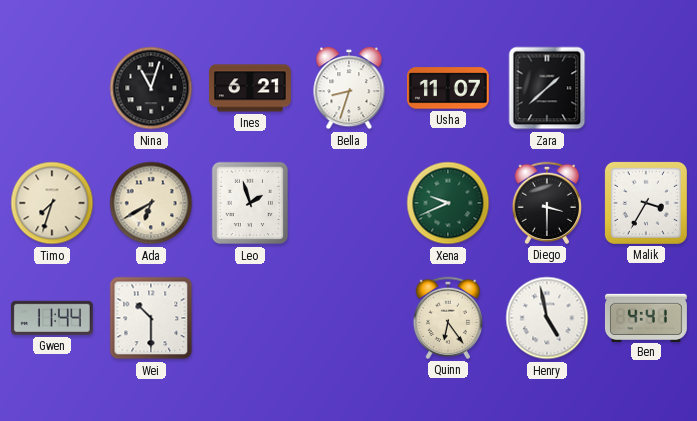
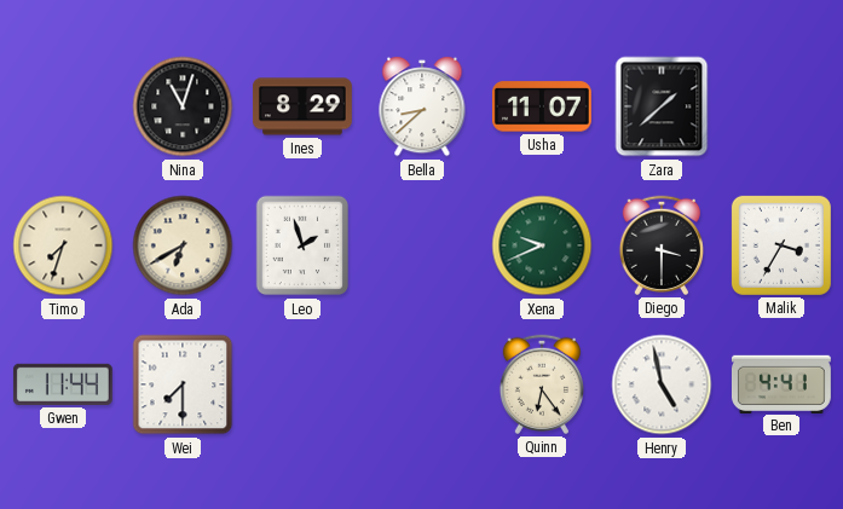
Ines: 6:21 -> 8:29
Bella: 8:33 -> 8:38
Wei: 10:30 -> 7:30
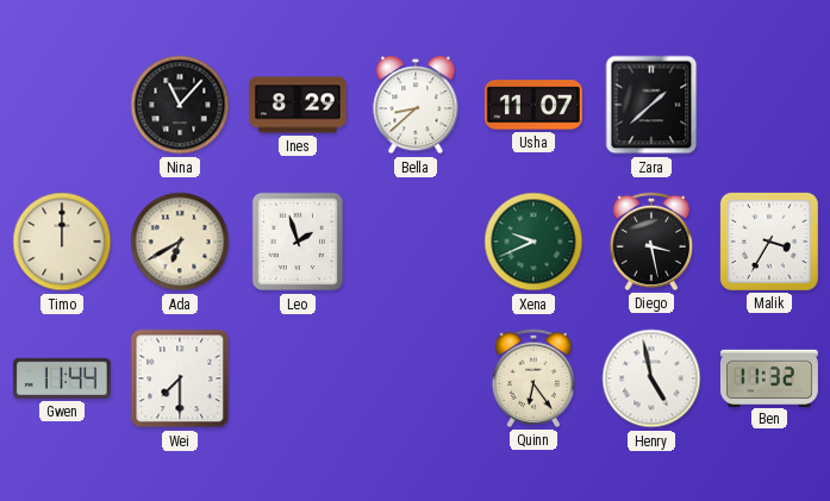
Nina: 11:03 -> 11:07
Timo: 7:33 -> 12:00
Diego: 3:30 -> 3:28
Ben: 4:41 -> 11:32
